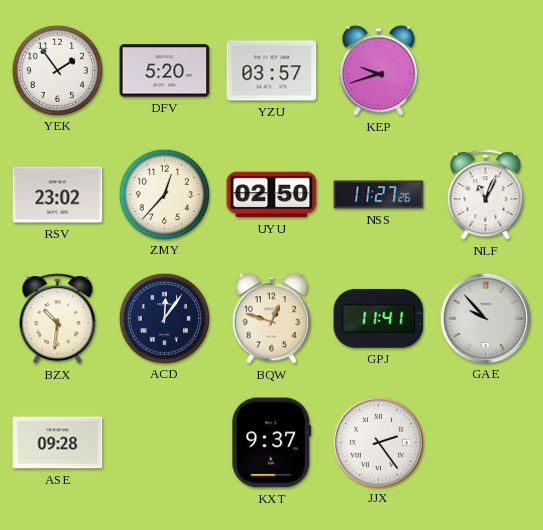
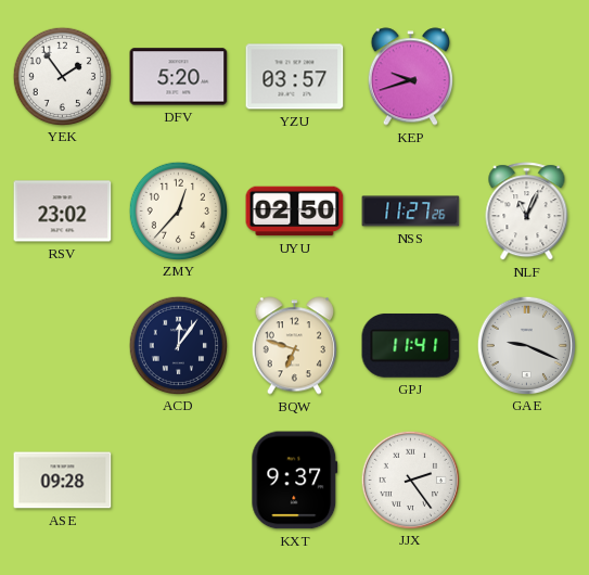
BZX: 10:31 -> none
BQW: 12:48 -> 6:48
GAE: 9:53 -> 9:19
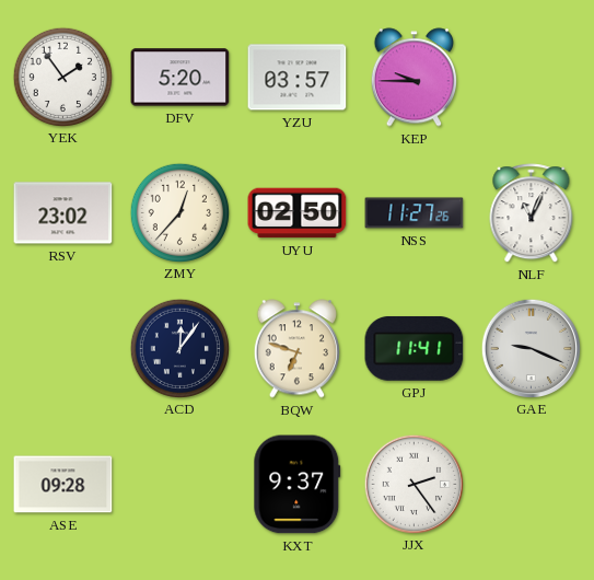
KEP: 9:42 -> 9:45
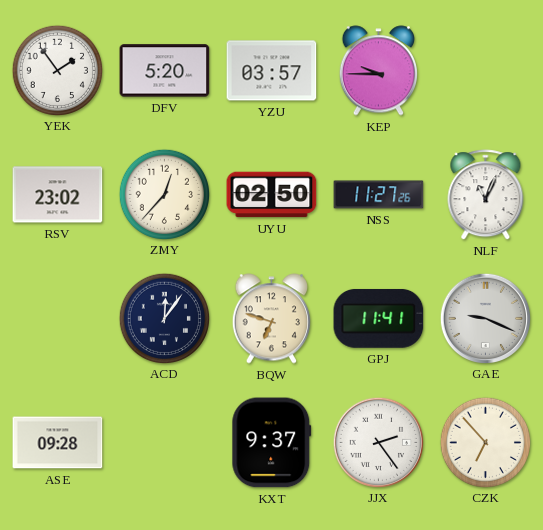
CZK: none -> 6:53
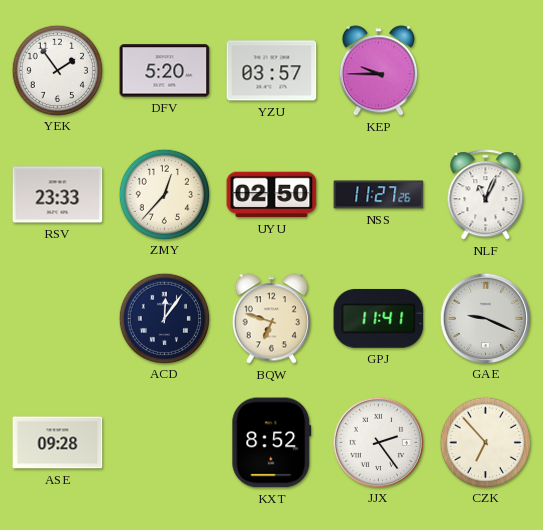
RSV: 23:02 -> 23:33
KXT: 9:37 -> 8:52
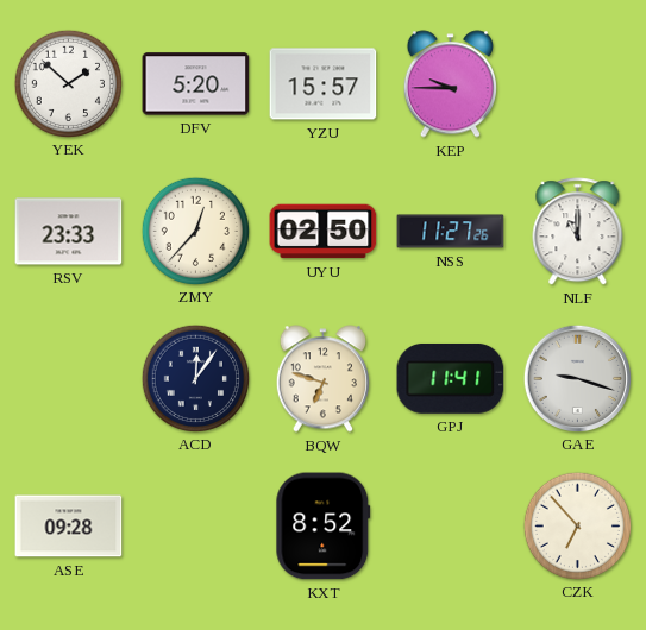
YEK: 1:54 -> 1:52
YZU: 03:57 -> 15:57
NLF: 11:04 -> 11:00
GAE: 9:19 -> 9:18
JJX: 2:24 -> none
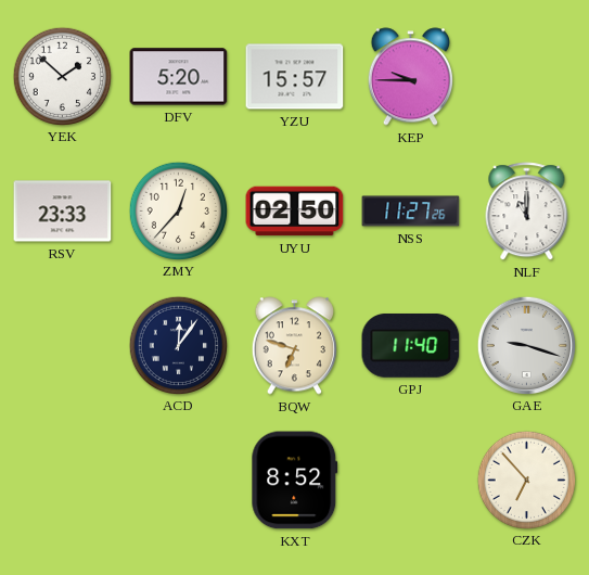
GPJ: 11:41 -> 11:40
ASE: 09:28 -> none
